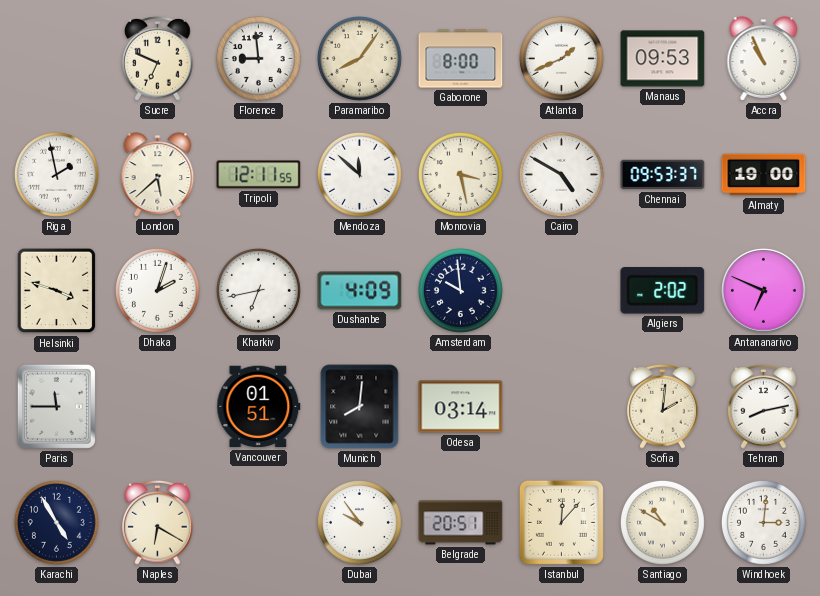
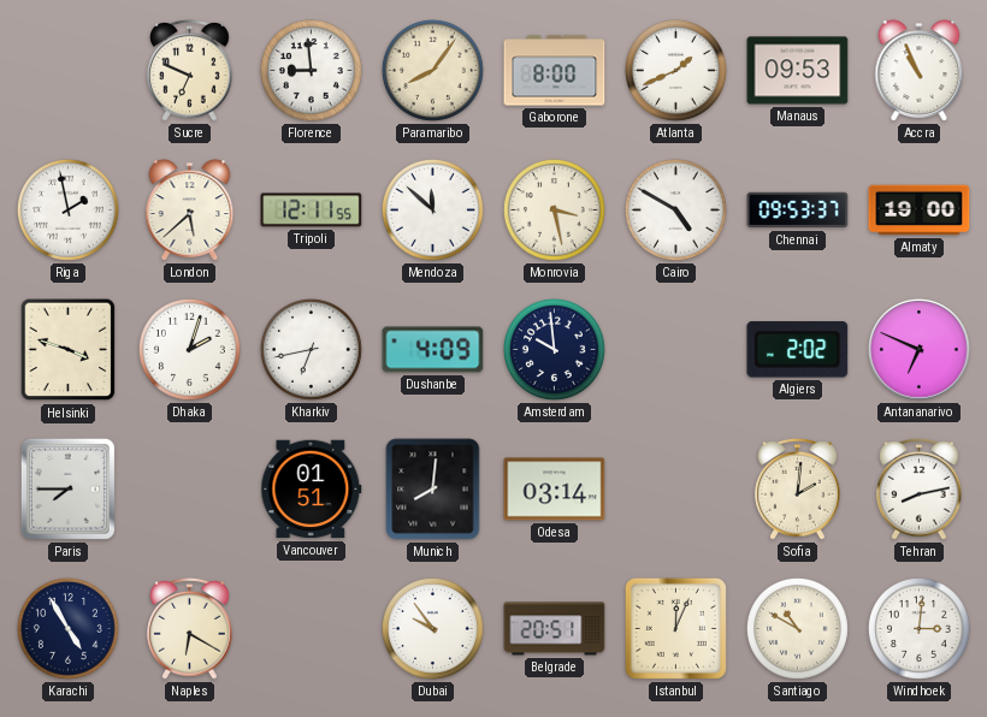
Paris: 11:45 -> 7:45
Istanbul: 12:07 -> 12:04
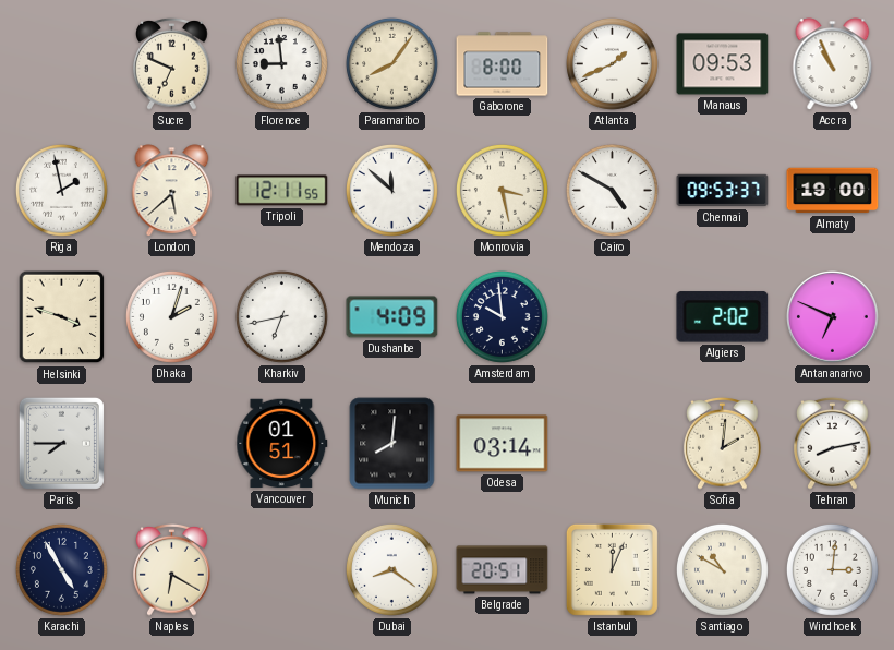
Dubai: 9:54 -> 8:21
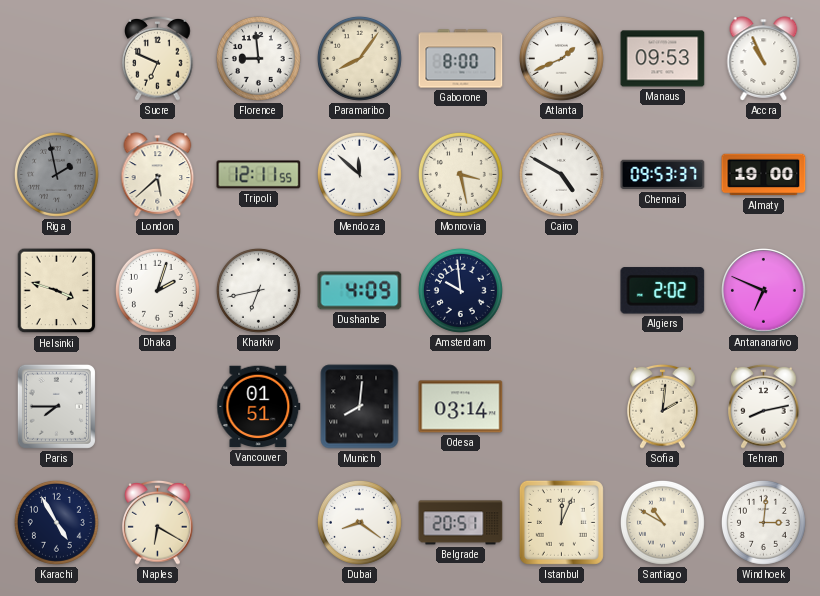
Riga dial: white -> grey
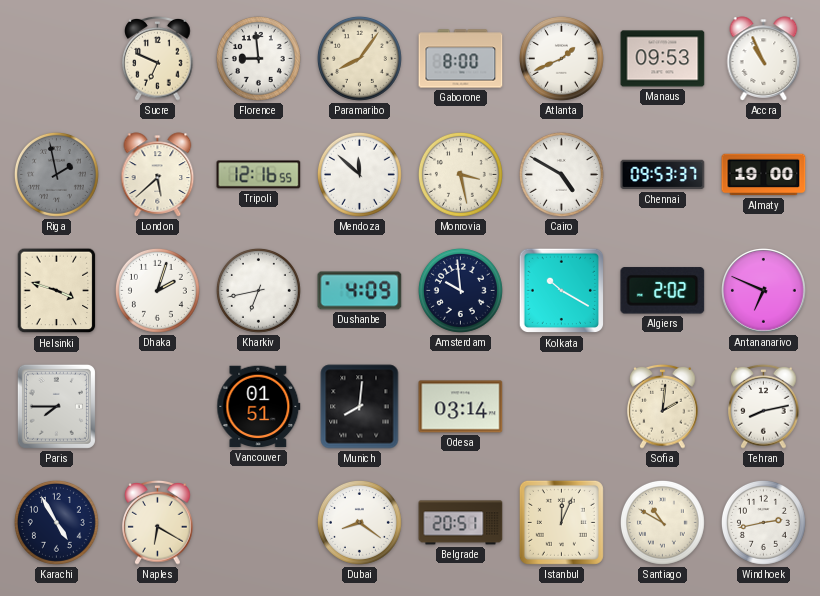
Tripoli: 12:11 -> 12:16
Kolkata: none -> 10:20
Windhoek: 3:01 -> 2:43
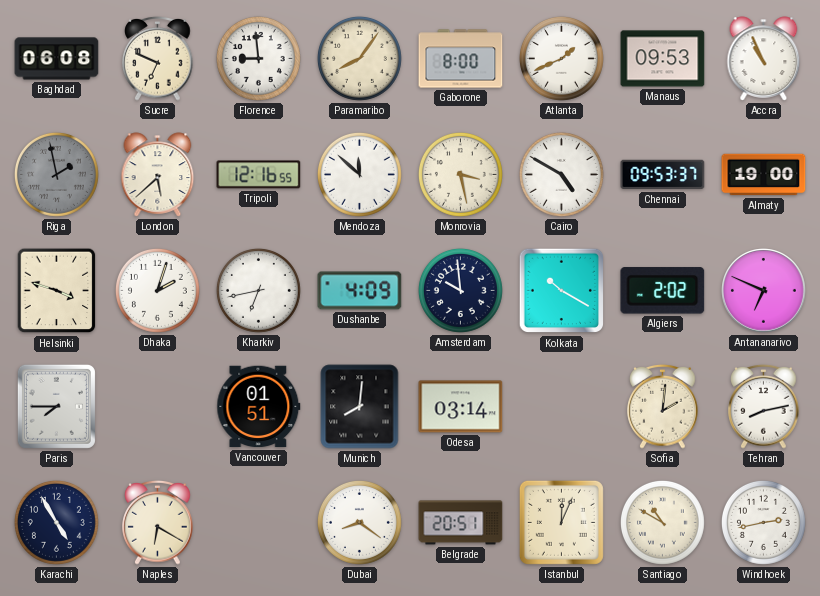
Baghdad: none -> 06:08
